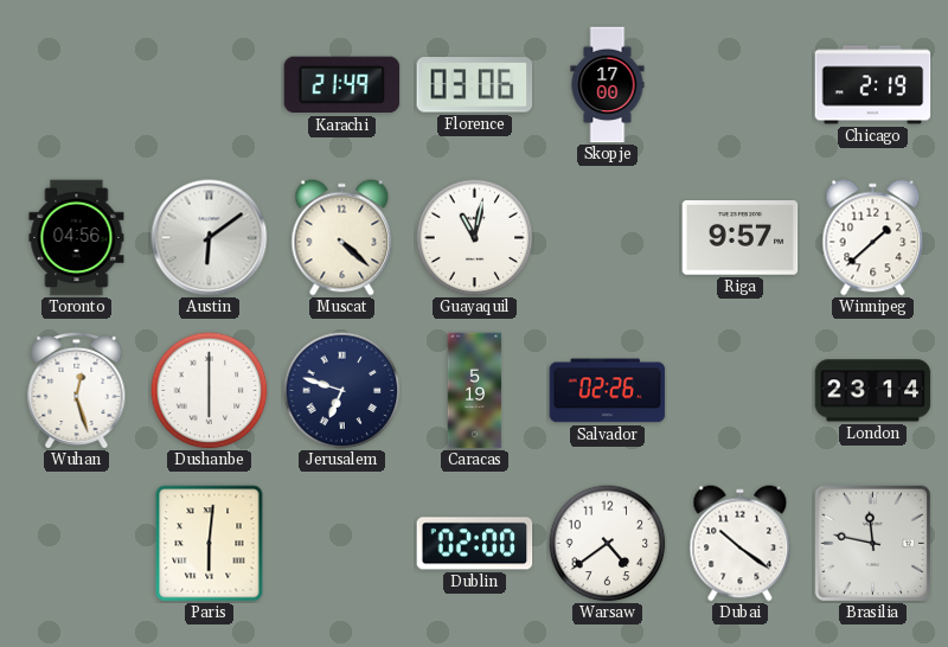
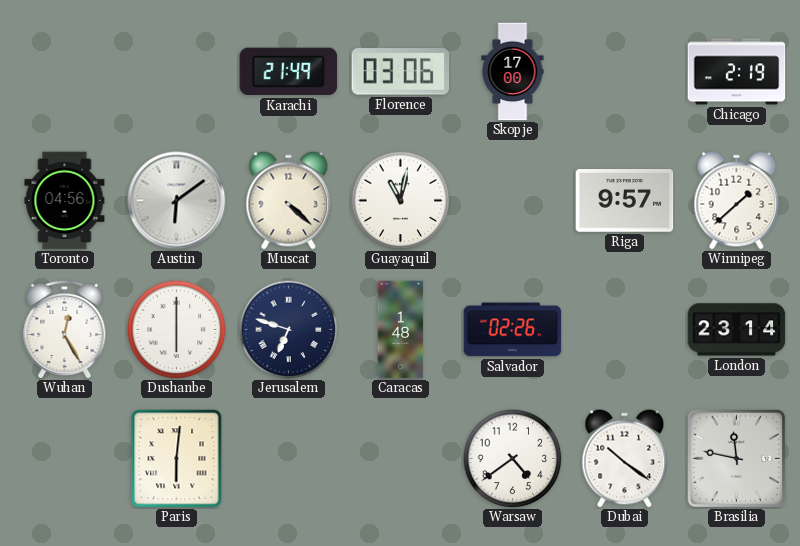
Wuhan: 12:27 -> 12:25
Caracas: 5:19 -> 1:48
Dublin: 02:00 -> none
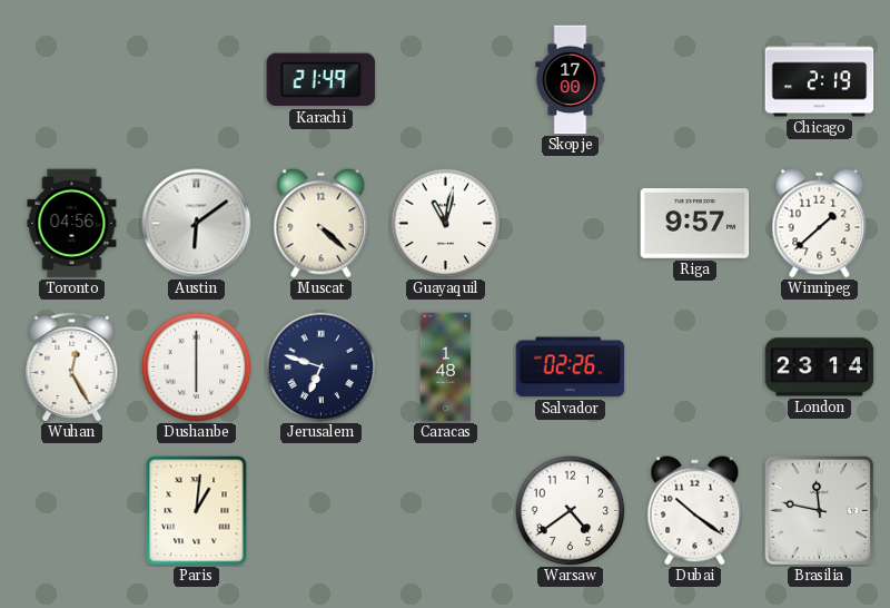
Florence: 03:06 -> none
Paris: 6:01 -> 1:01
